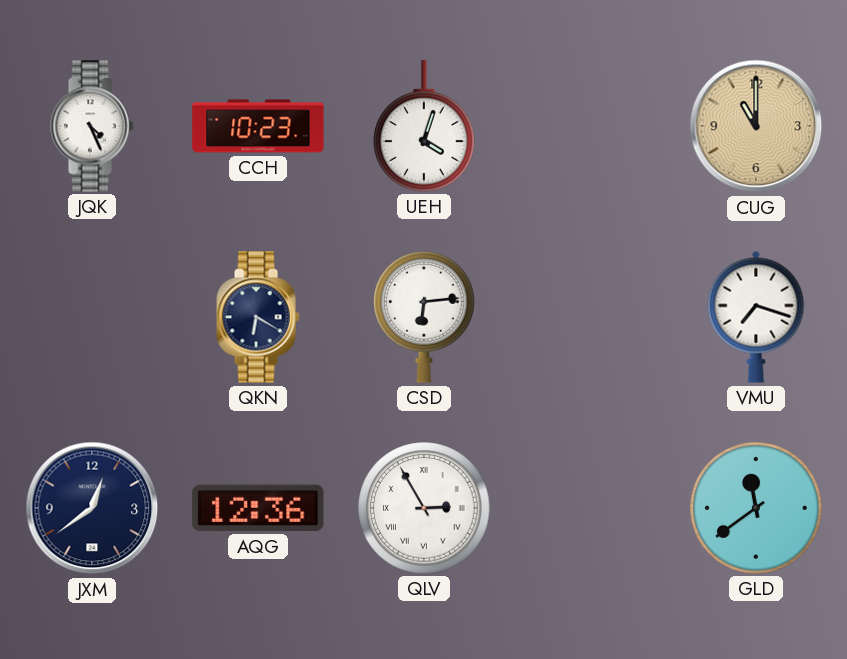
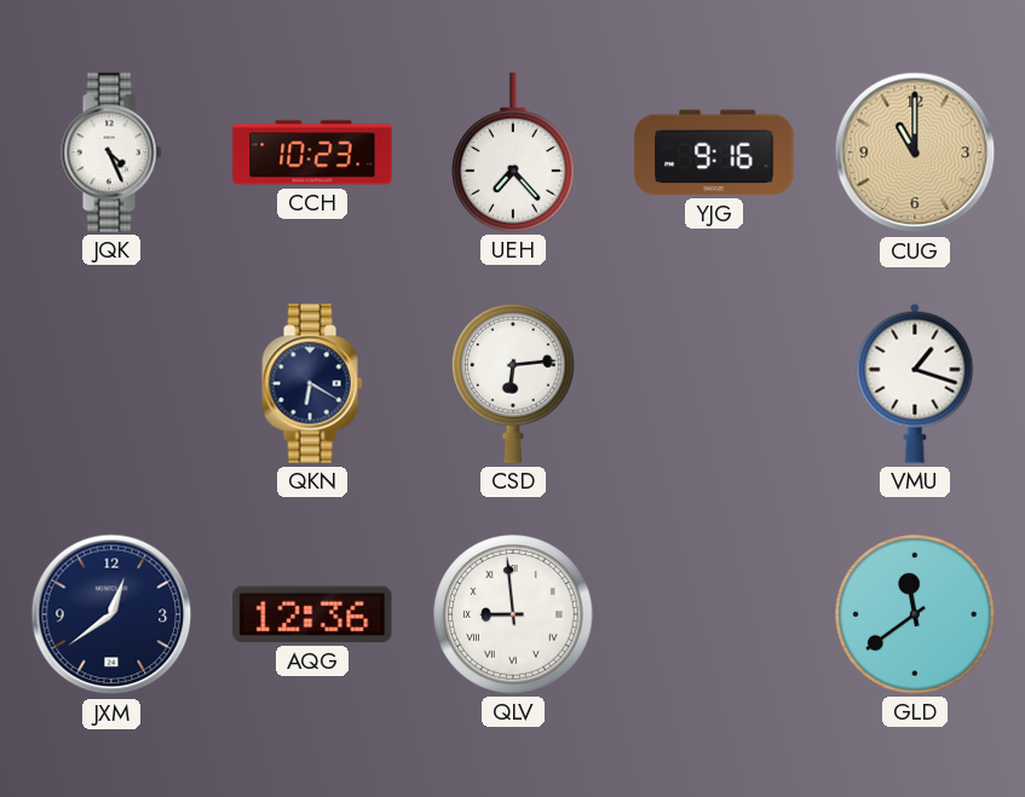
UEH: 4:03 -> 7:23
YJG: none -> 9:16
VMU: 7:18 -> 1:18
QLV: 2:55 -> 8:59
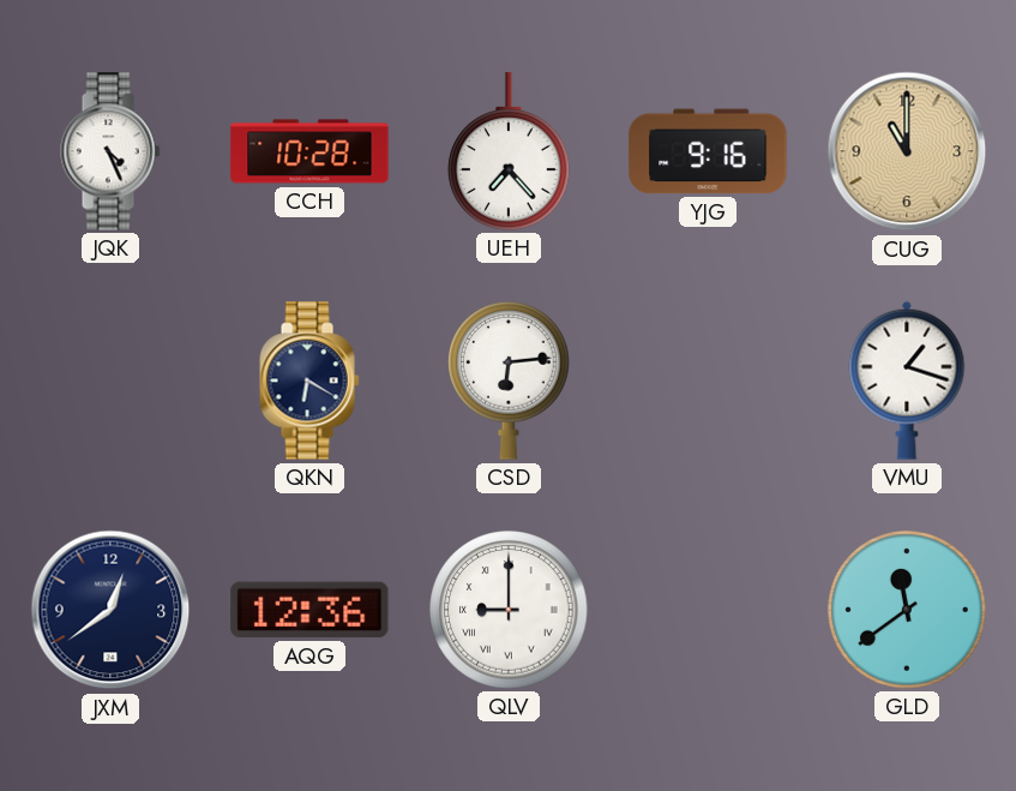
CCH: 10:23 -> 10:28
QLV: 8:59 -> 9:00
